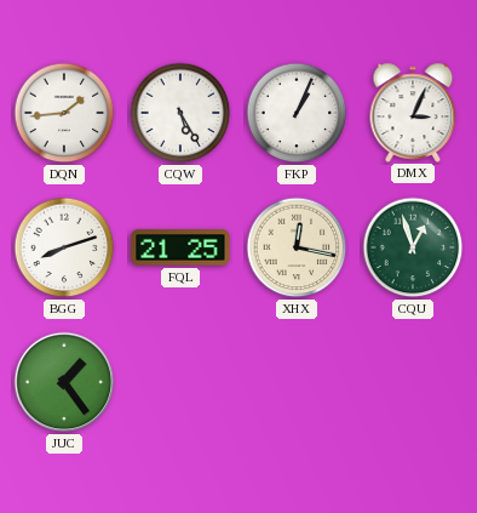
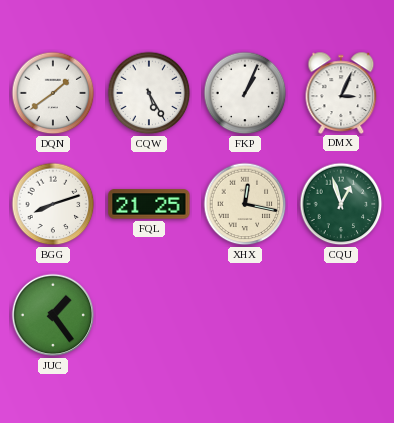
DQN: 1:44 -> 1:39
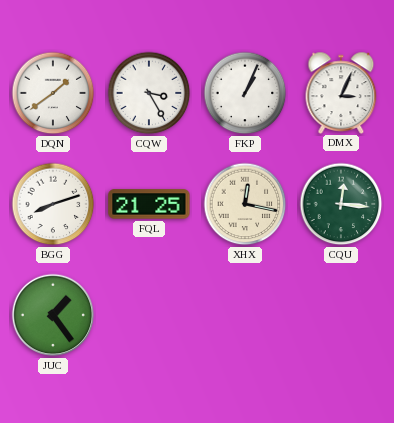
CQW: 5:25 -> 3:25
CQU: 12:57 -> 12:16
